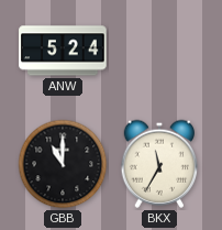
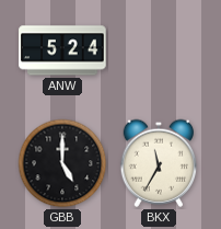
GBB: 11:00 -> 5:00
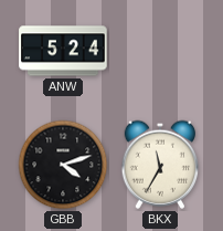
GBB: 5:00 -> 4:12
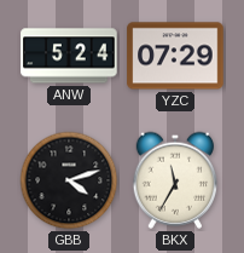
YZC: none -> 07:29
